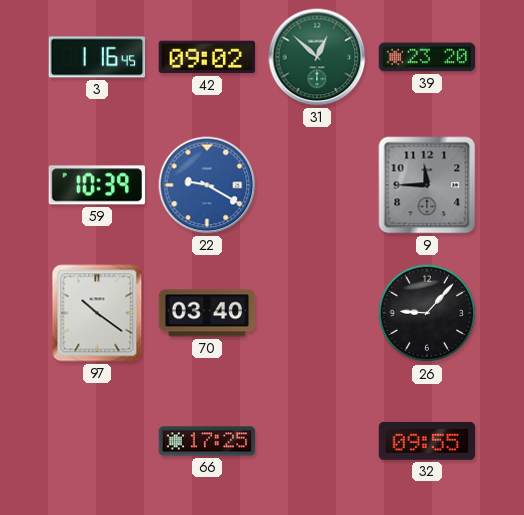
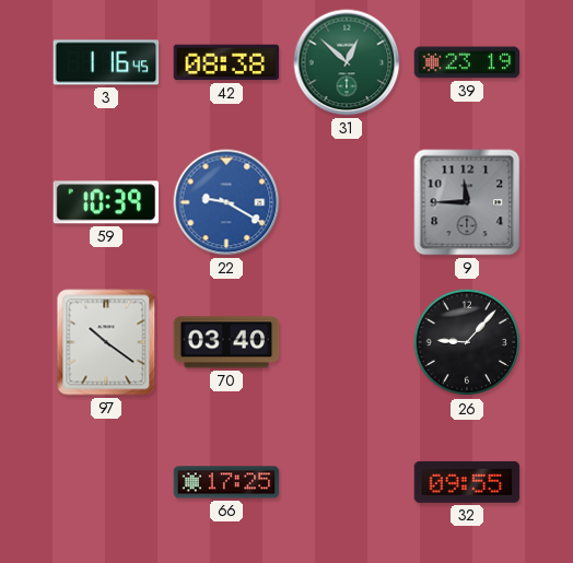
42: 09:02 -> 08:38
39: 23:20 -> 23:19
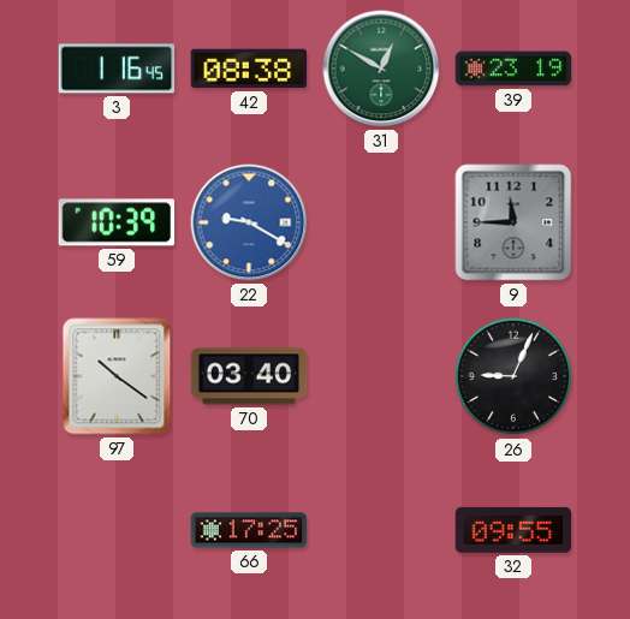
31: 12:52 -> 12:50
26: 9:07 -> 9:04
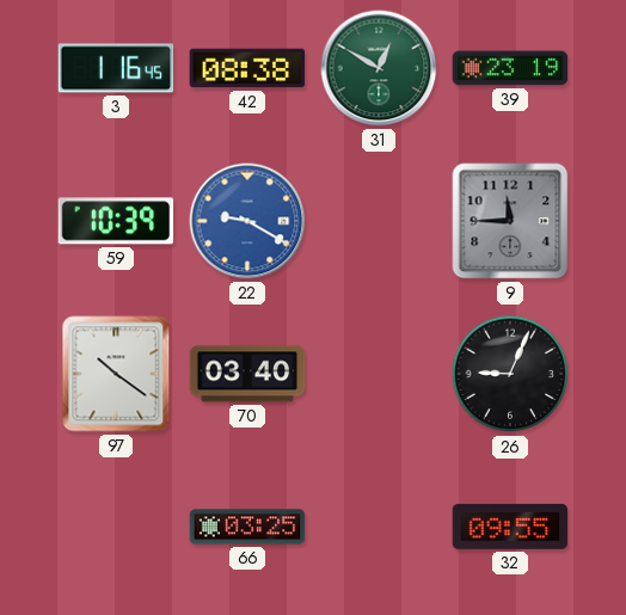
66: 17:25 -> 03:25
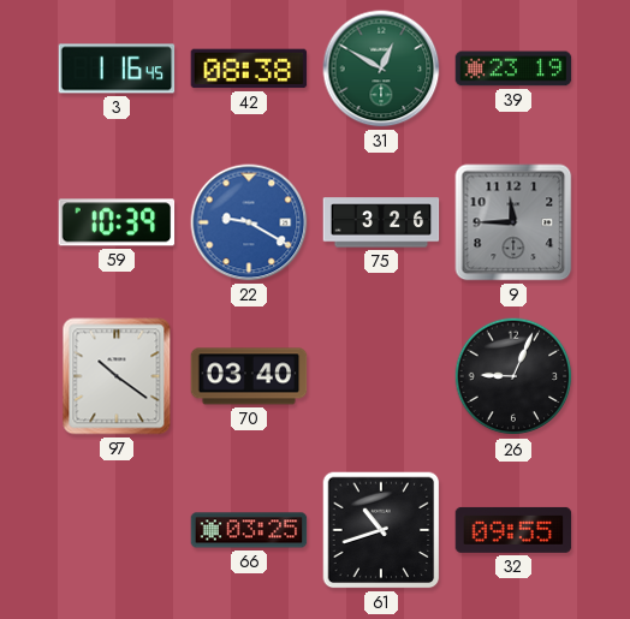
75: none -> 3:26
61: none -> 10:42
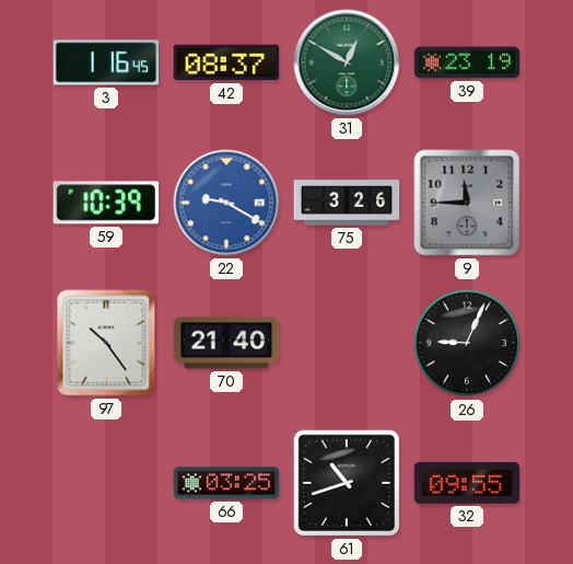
42: 08:38 -> 08:37
97: 10:21 -> 10:24
70: 03:40 -> 21:40
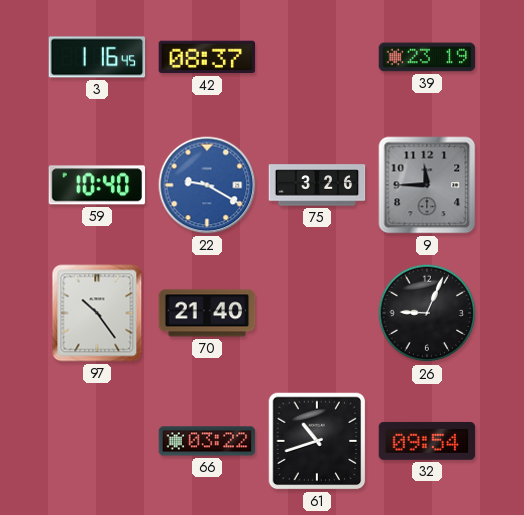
31: 12:50 -> none
59: 10:39 -> 10:40
66: 03:25 -> 03:22
32: 09:55 -> 09:54
